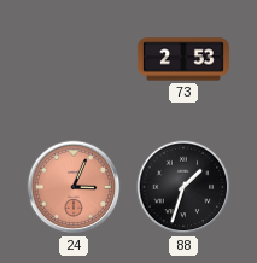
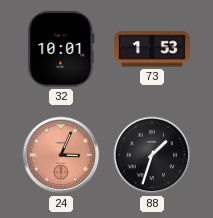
32: none -> 10:01
73: 2:53 -> 1:53
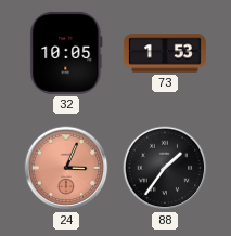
32: 10:01 -> 10:05
88: 1:33 -> 1:36
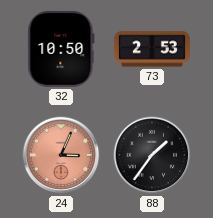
32: 10:05 -> 10:50
73: 1:53 -> 2:53
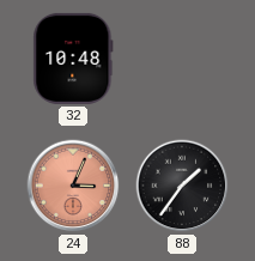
32: 10:50 -> 10:48
73: 2:53 -> none
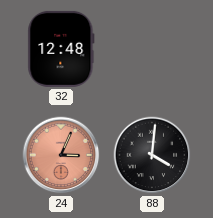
32: 10:48 -> 12:48
88: 1:36 -> 4:01
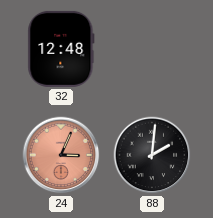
88: 4:01 -> 2:01
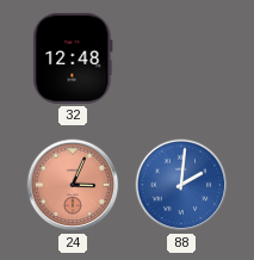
88 dial: black -> blue
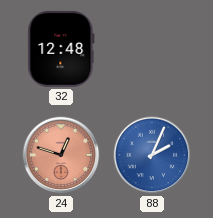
24: 3:04 -> 12:48
88: 2:01 -> 2:04
